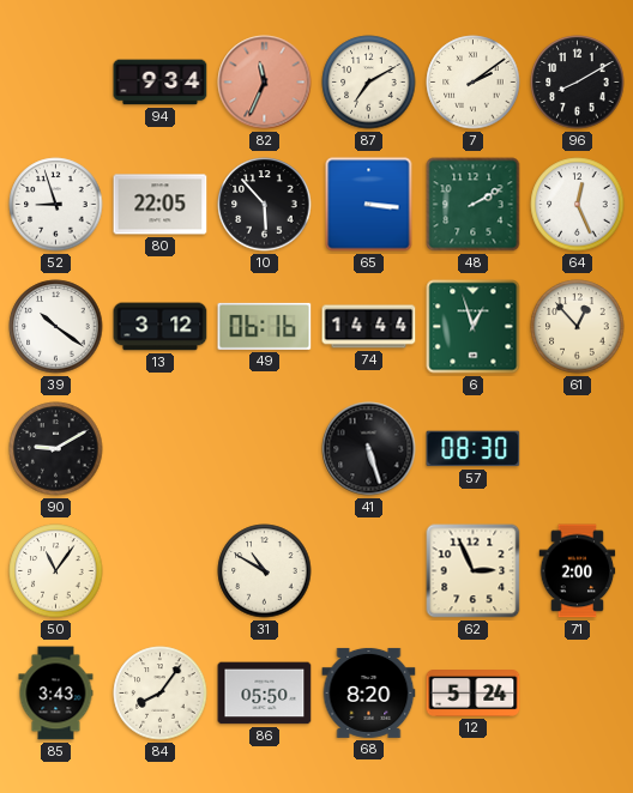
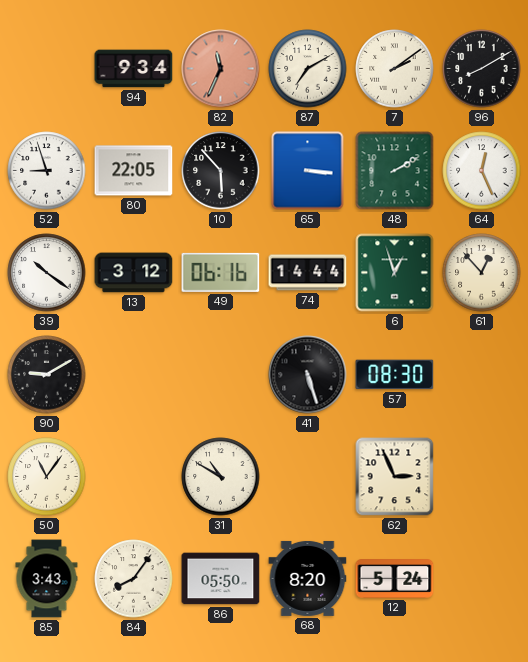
71: 2:00 -> none
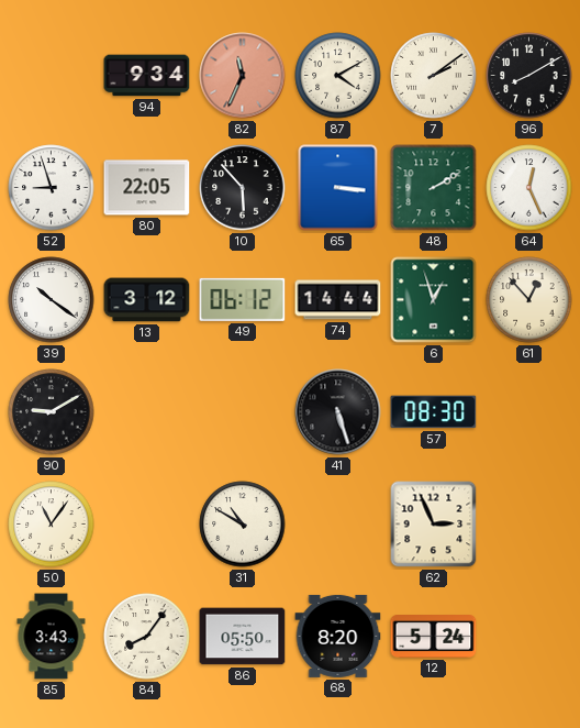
87: 7:10 -> 4:10
49: 06:16 -> 06:12
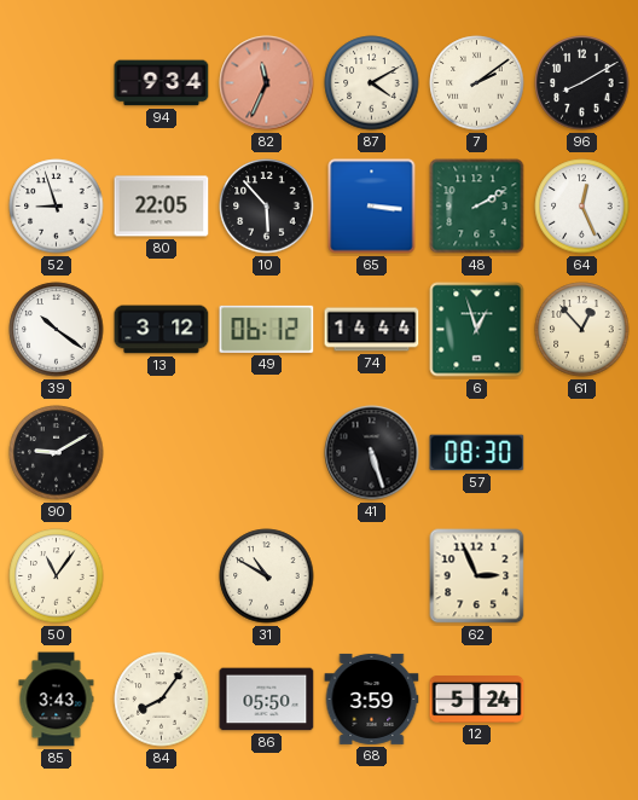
68: 8:20 -> 3:59
